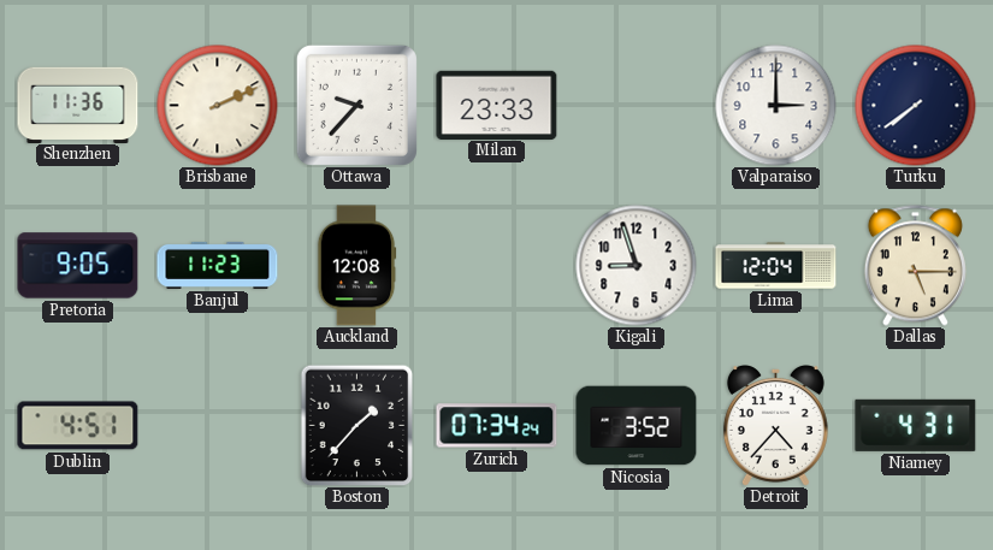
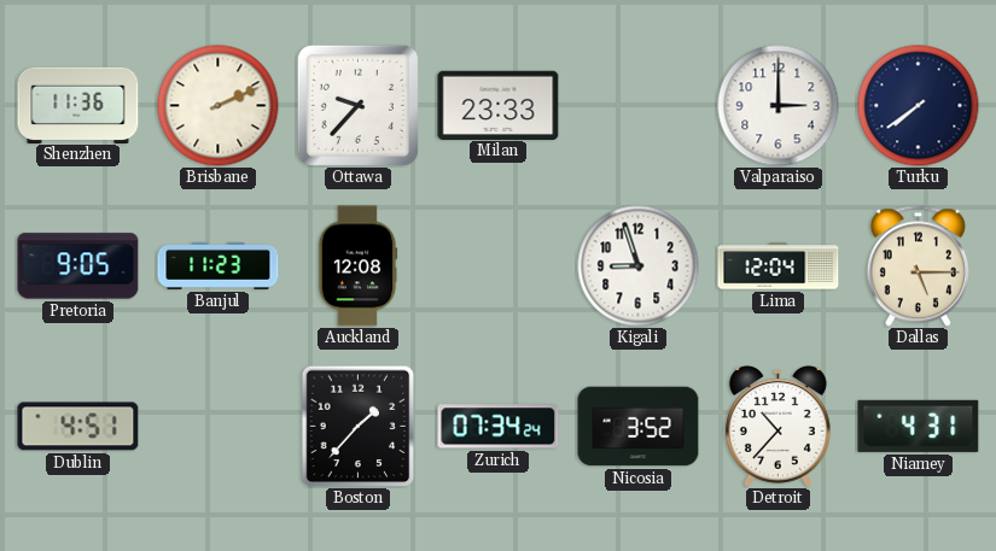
Detroit: 4:37 -> 10:37
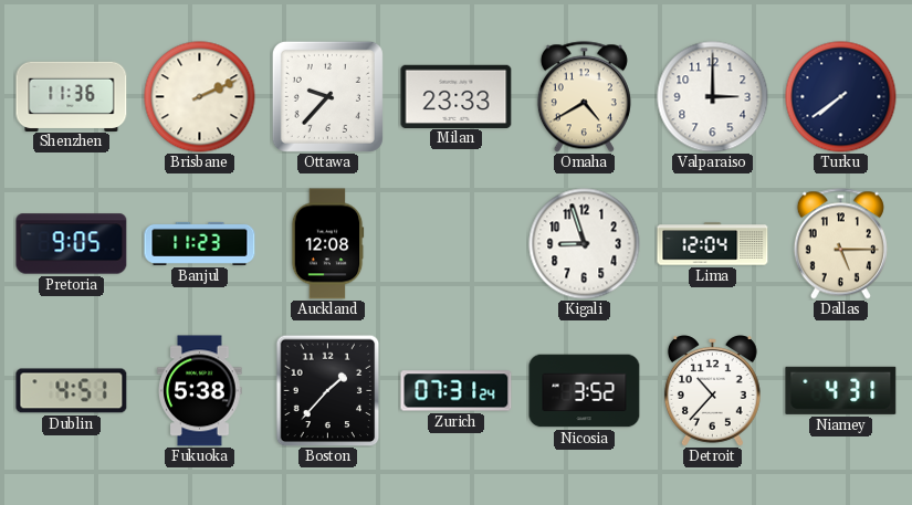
Omaha: none -> 4:40
Fukuoka: none -> 5:38
Zurich: 07:34 -> 07:31
